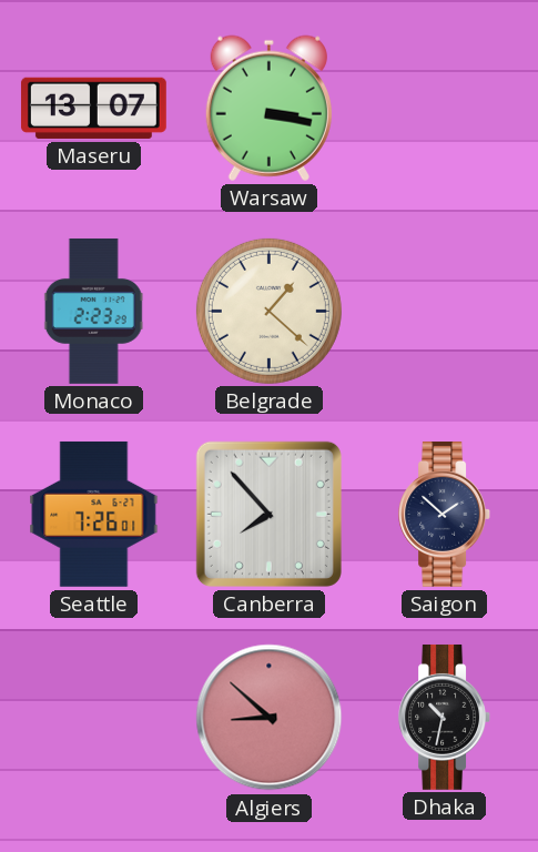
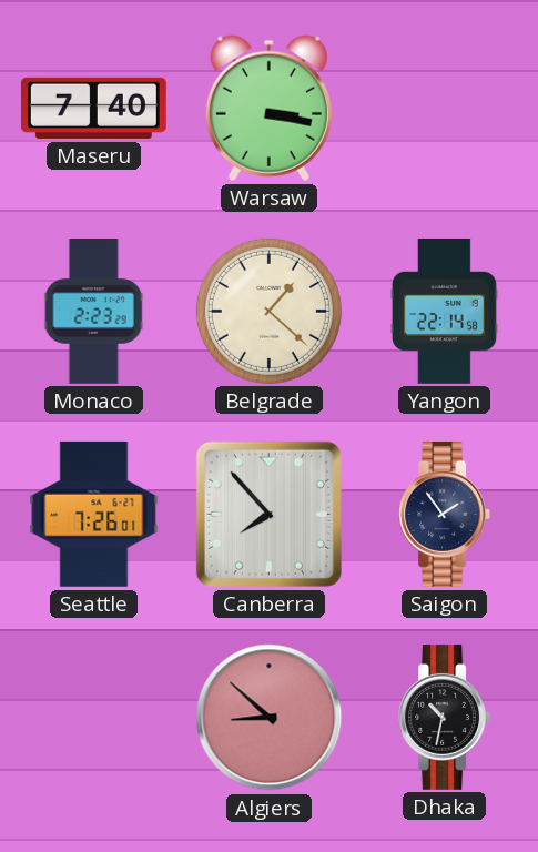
Maseru: 13:07 -> 7:40
Yangon: none -> 22:14
Saigon: 1:52 -> 1:54
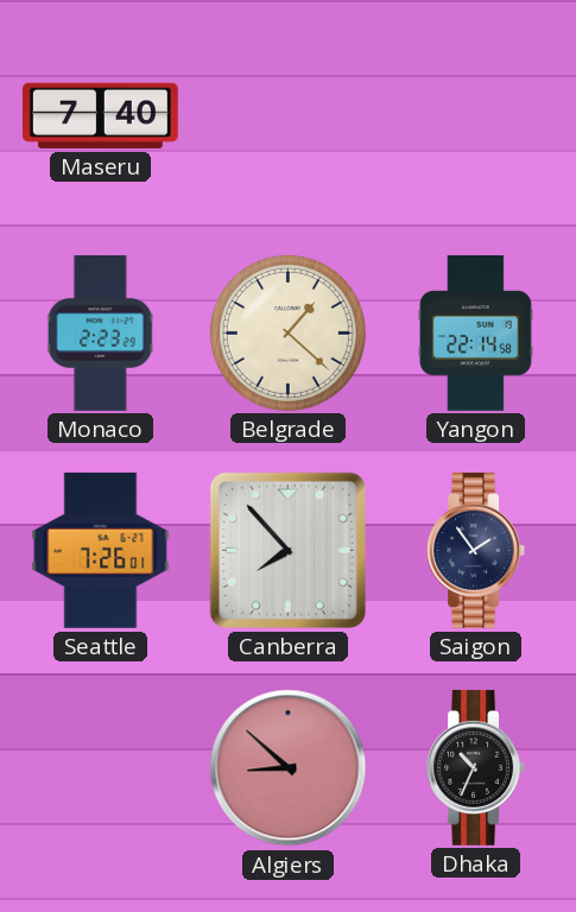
Warsaw: 3:17 -> none
Dhaka: 10:32 -> 10:34
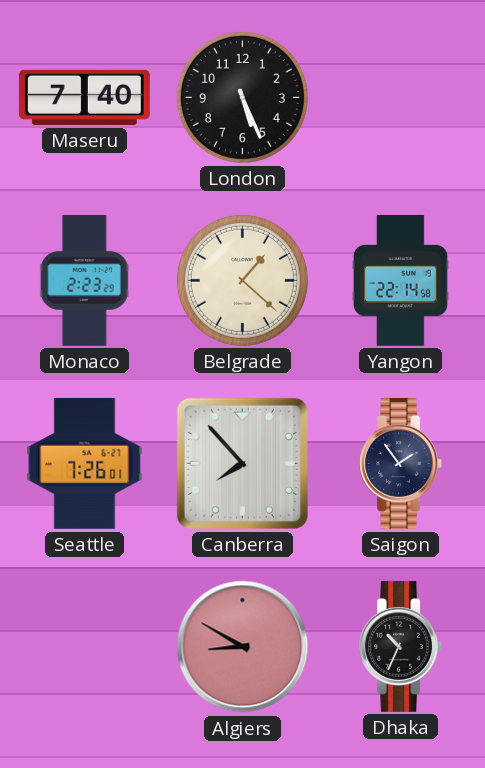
London: none -> 5:26
Algiers: 8:52 -> 8:50
